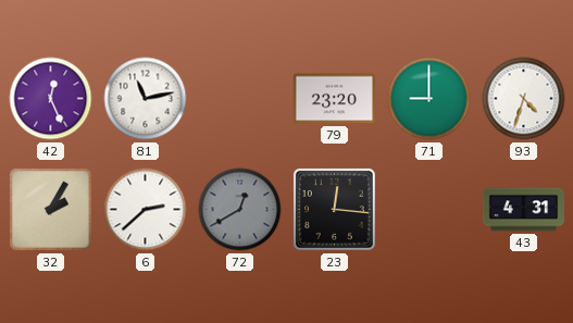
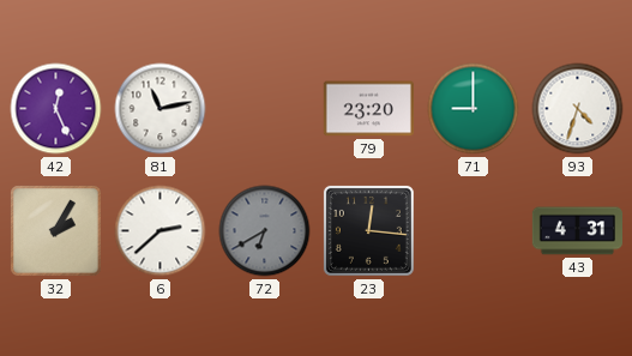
72: 12:40 -> 6:40
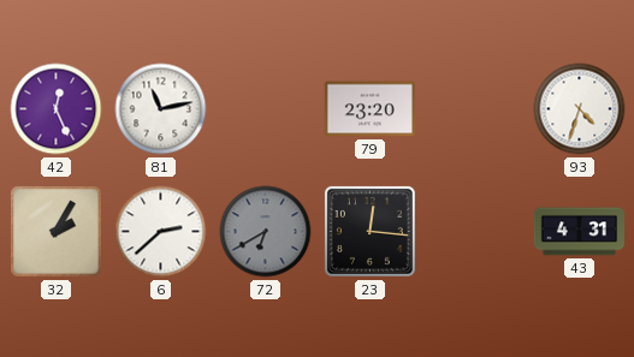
71: 9:00 -> none
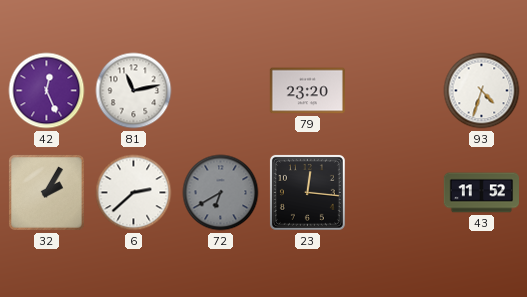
43: 4:31 -> 11:52
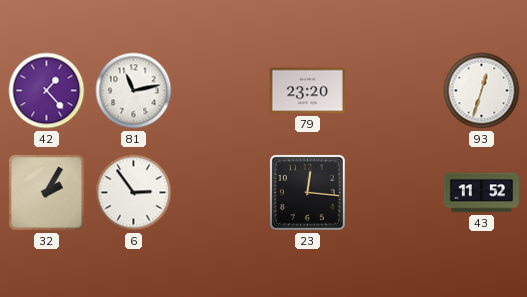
42: 12:26 -> 1:23
93: 4:33 -> 12:33
6: 2:38 -> 2:54
72: 6:40 -> none
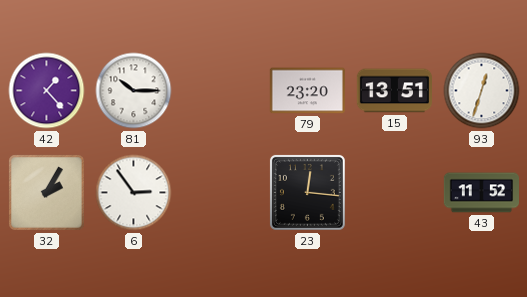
81: 11:13 -> 10:15
15: none -> 13:51
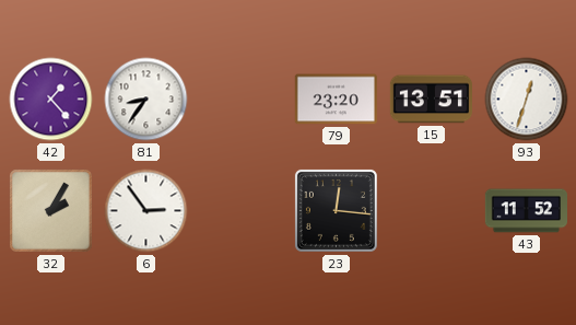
81: 10:15 -> 8:36
